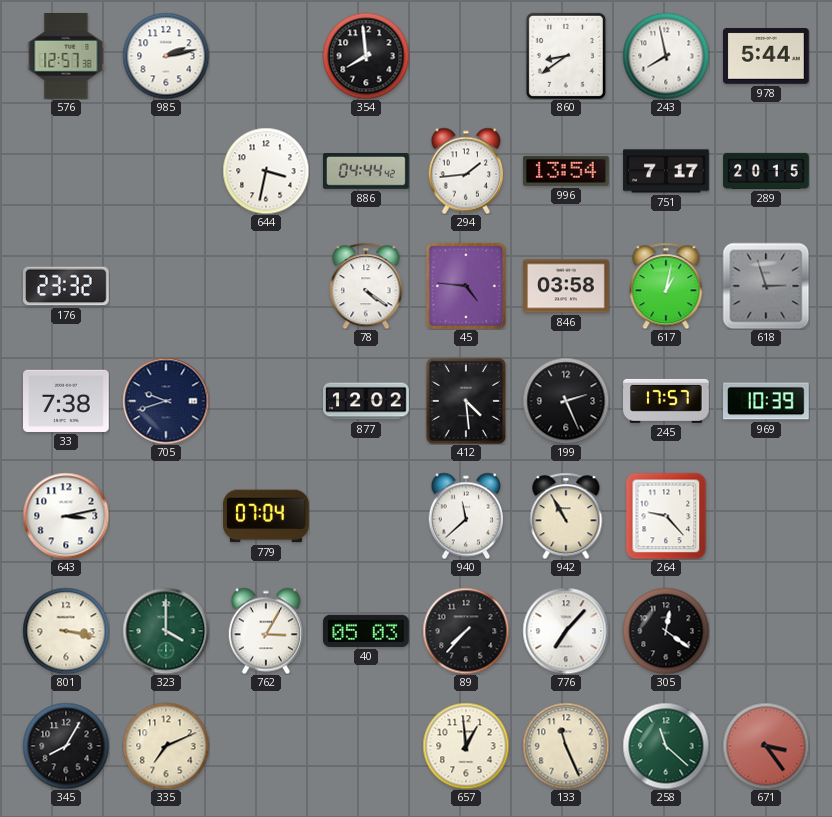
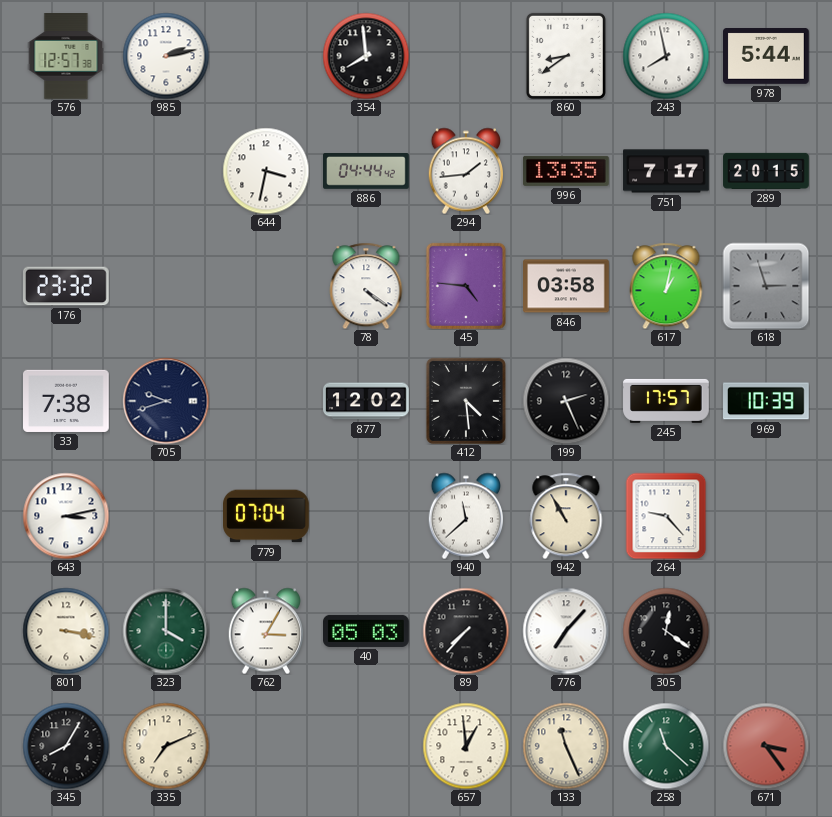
996: 13:54 -> 13:35
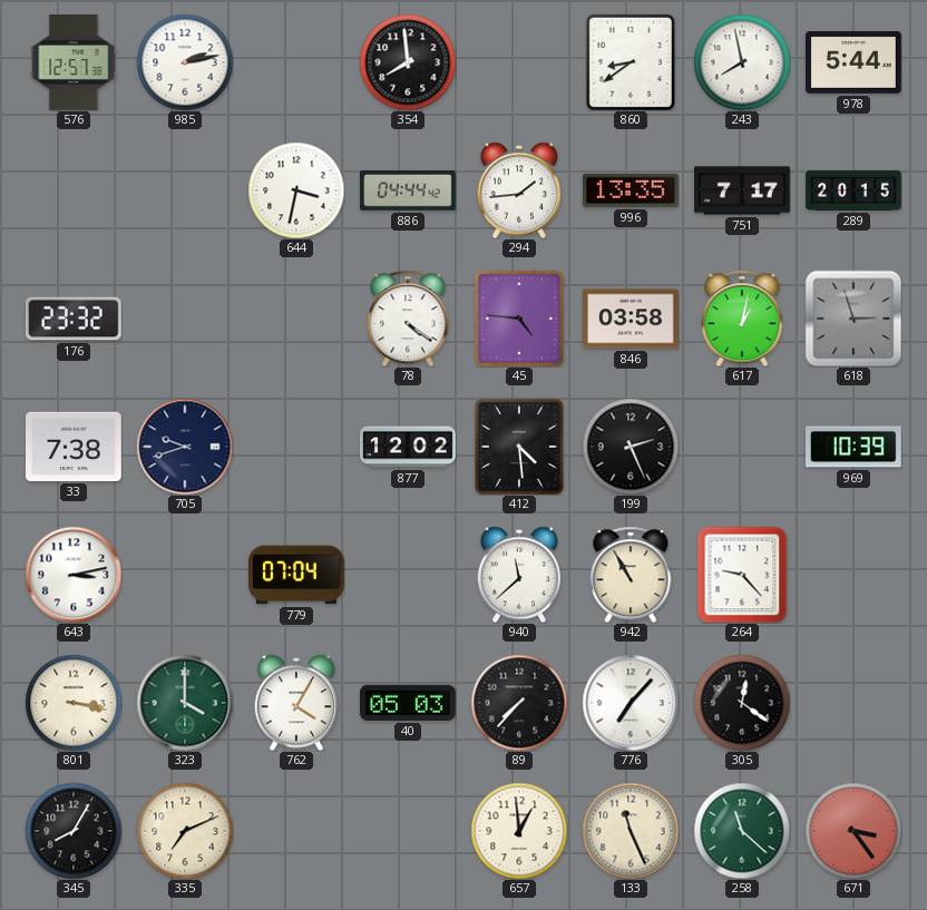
245: 17:57 -> none
762: 3:05 -> 4:05
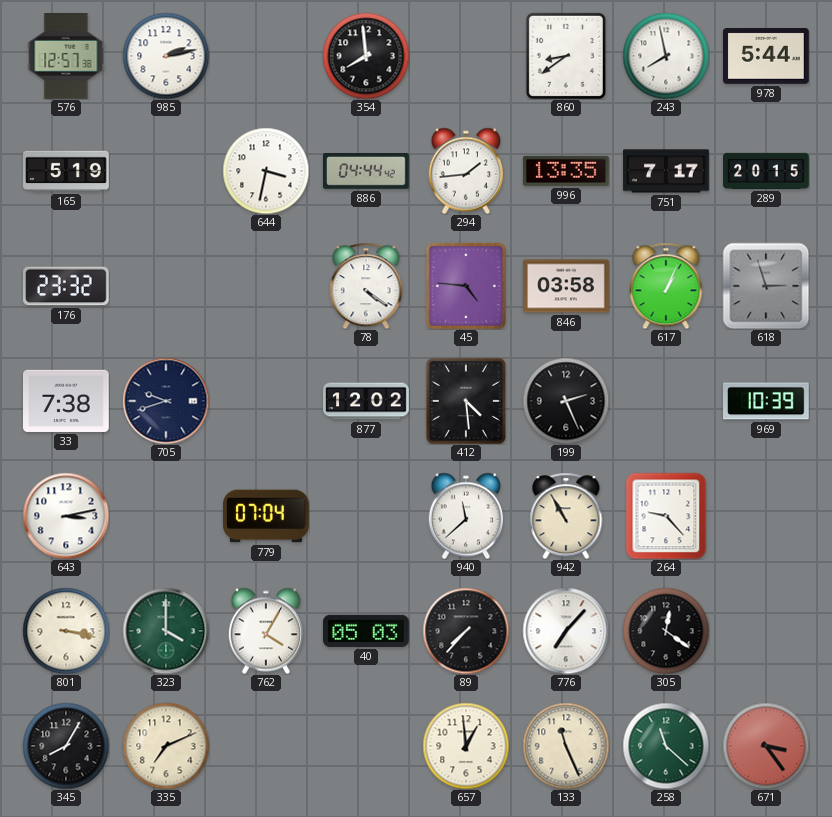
165: none -> 5:19
617: 1:02 -> 1:04
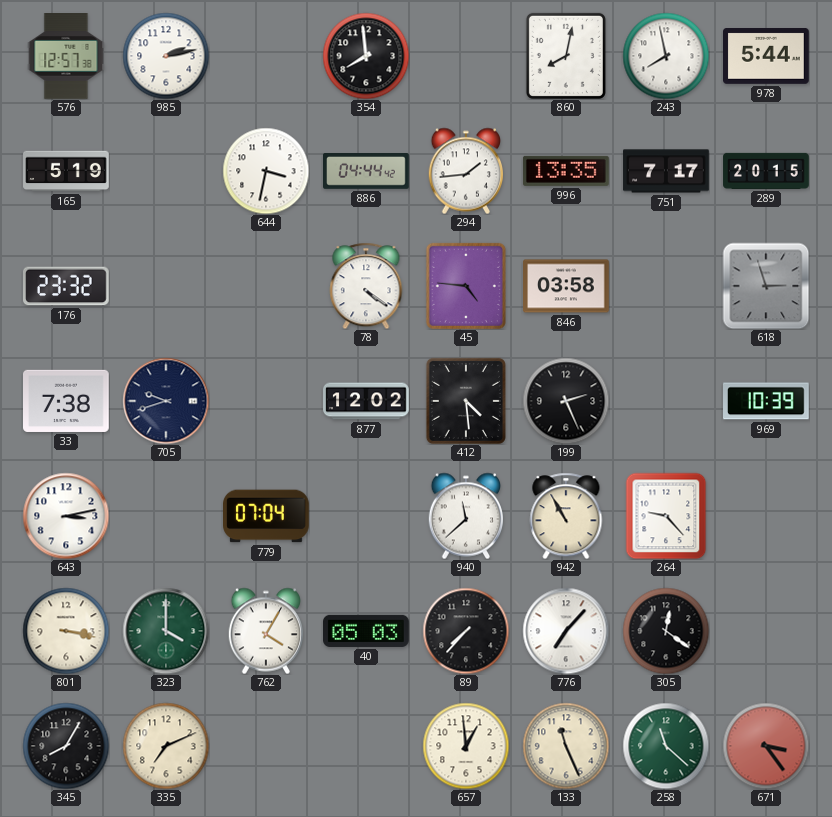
860: 8:39 -> 8:02
617: 1:04 -> none
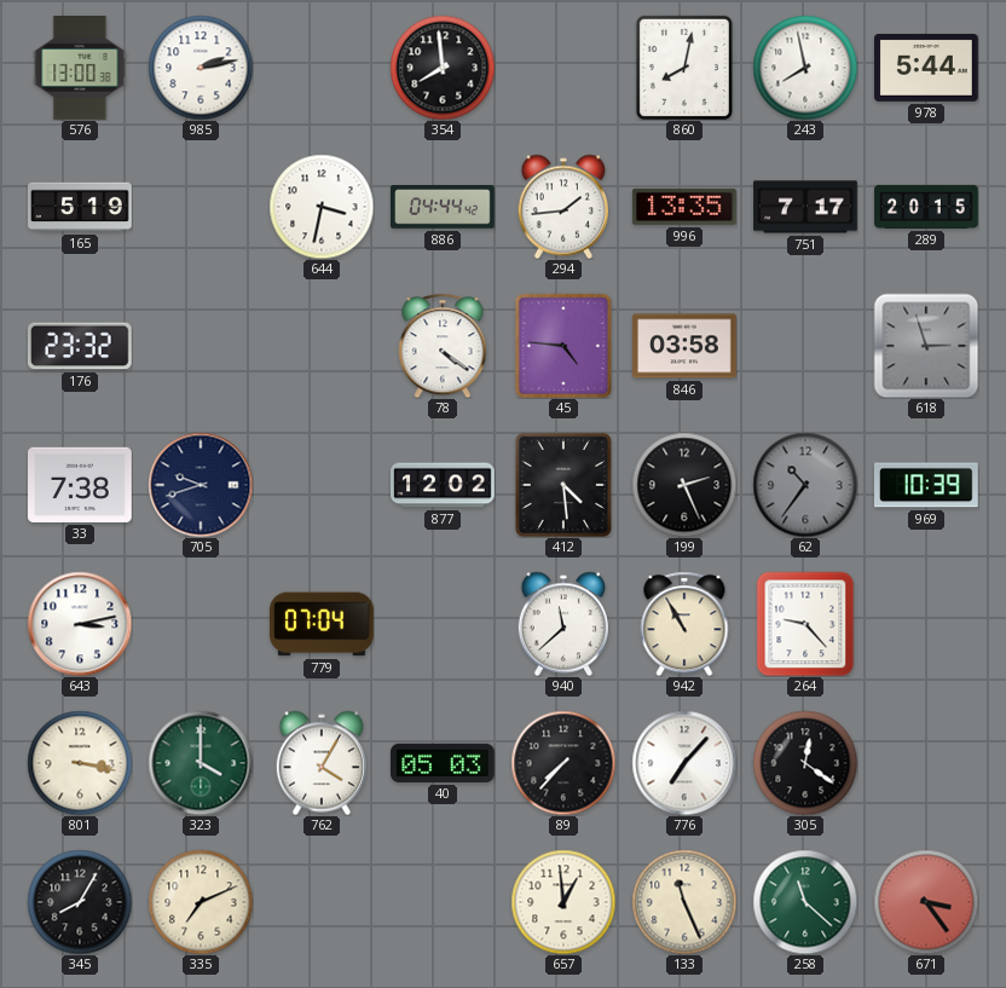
576: 12:57 -> 13:00
62: none -> 10:36
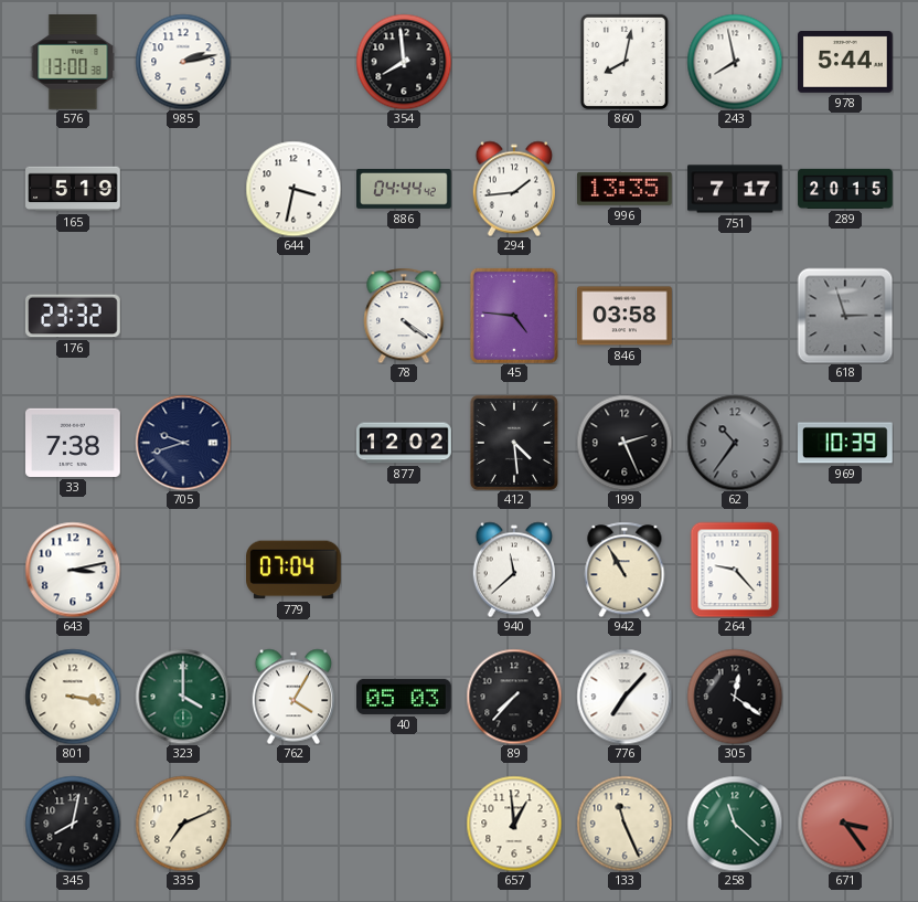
345: 8:05 -> 8:02
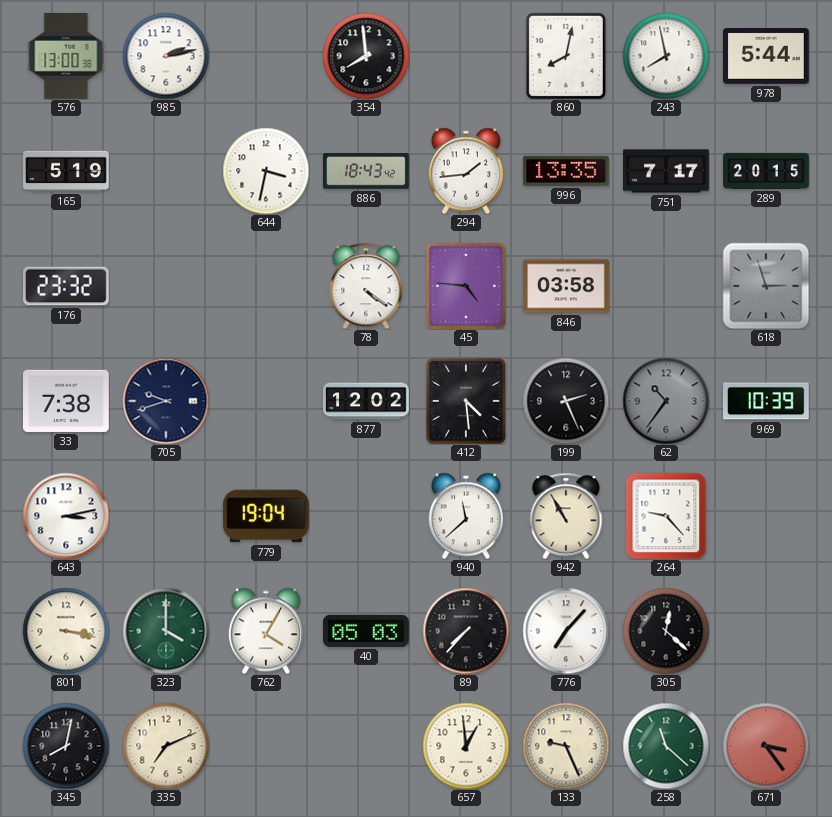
886: 04:44 -> 18:43
779: 07:04 -> 19:04
305: 12:21 -> 12:22
133: 11:26 -> 9:26
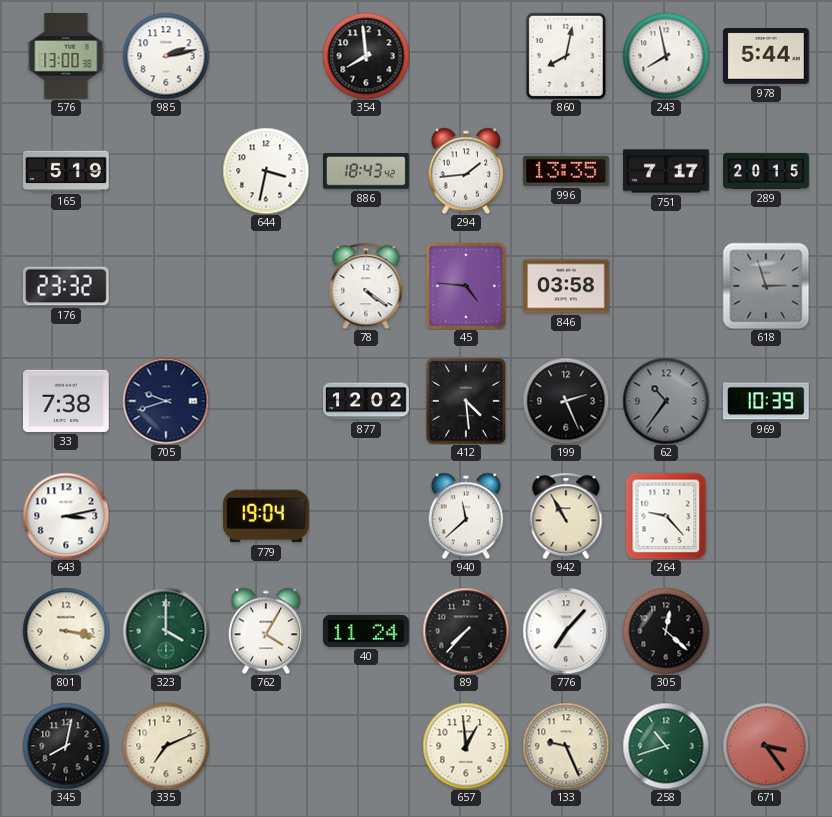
40: 05:03 -> 11:24
258: 11:22 -> 10:42
